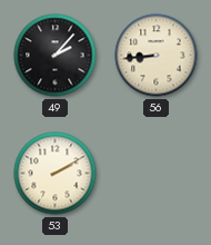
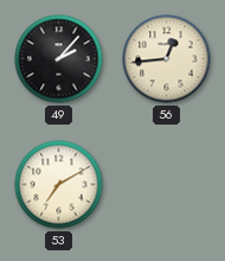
56: 8:44 -> 12:44
53: 2:10 -> 7:10
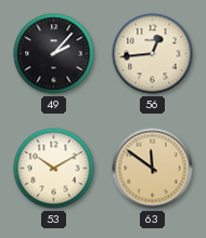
53: 7:10 -> 10:10
63: none -> 11:51
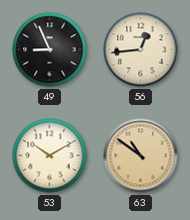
49: 2:07 -> 8:56
63: 11:51 -> 10:51
